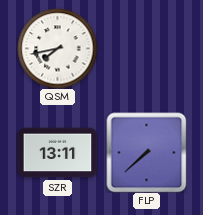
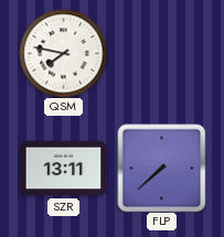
QSM: 7:43 -> 7:47
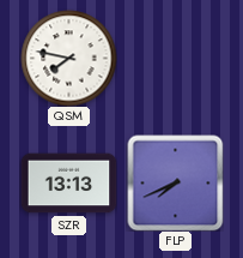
SZR: 13:11 -> 13:13
FLP: 7:38 -> 7:41
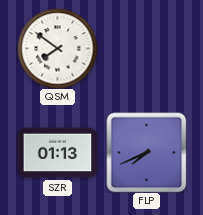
QSM: 7:47 -> 7:51
SZR: 13:13 -> 01:13
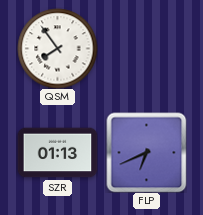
QSM: 7:51 -> 7:54
FLP: 7:41 -> 6:41
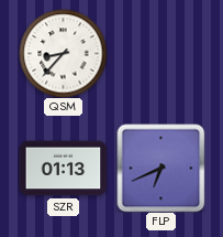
QSM: 7:54 -> 8:37
